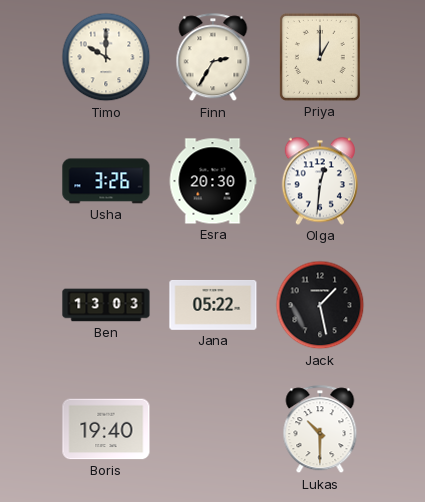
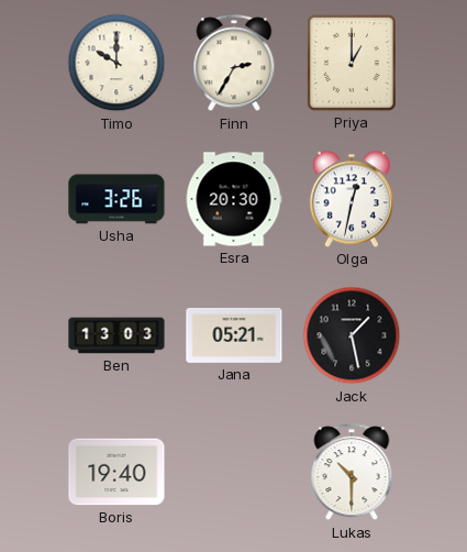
Olga: 12:31 -> 12:32
Jana: 05:22 -> 05:21
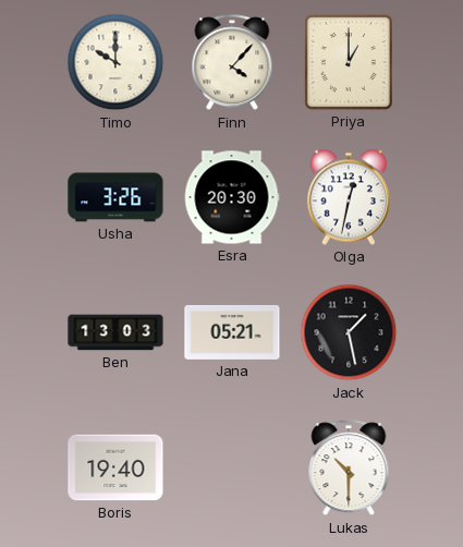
Finn: 2:35 -> 4:07
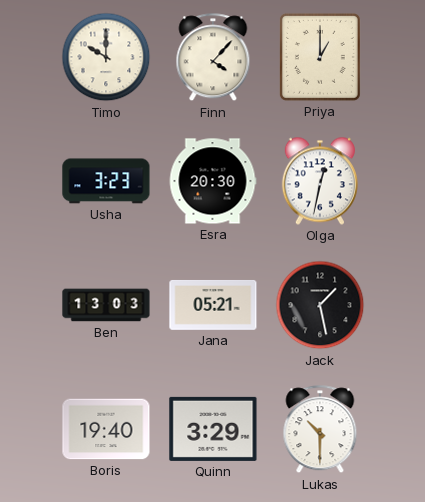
Usha: 3:26 -> 3:23
Quinn: none -> 3:29
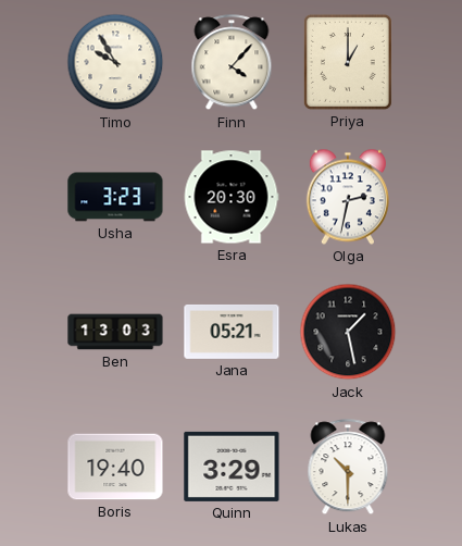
Timo: 10:00 -> 9:55
Olga: 12:32 -> 2:32
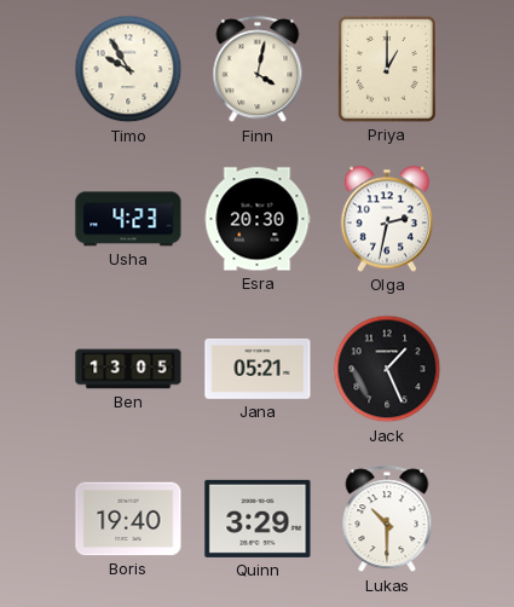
Finn: 4:07 -> 4:02
Usha: 3:23 -> 4:23
Ben: 13:03 -> 13:05
Jack: 1:28 -> 1:26
